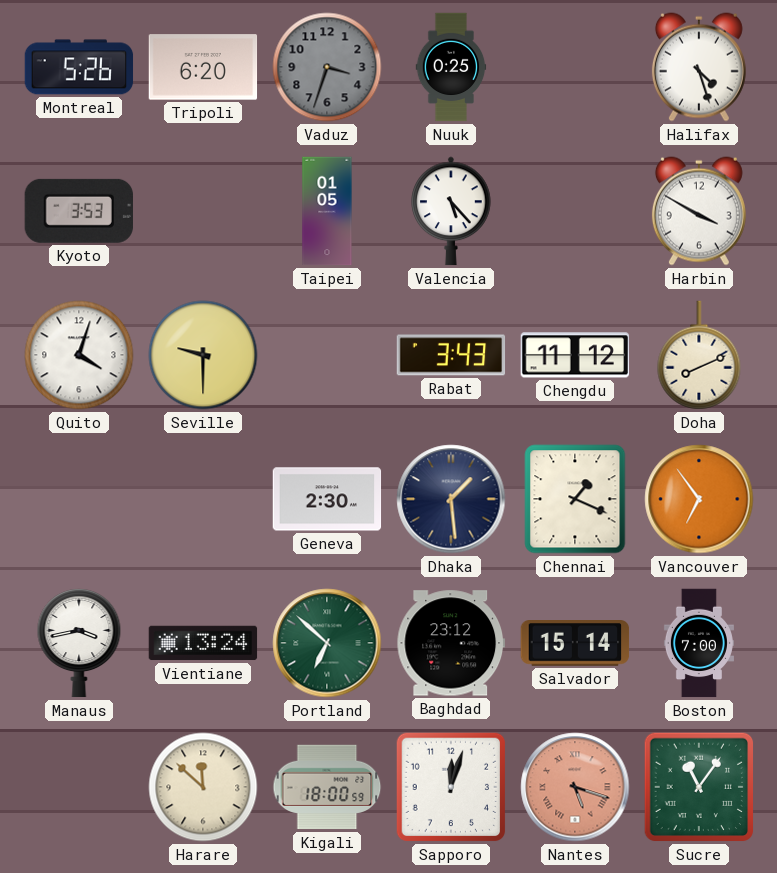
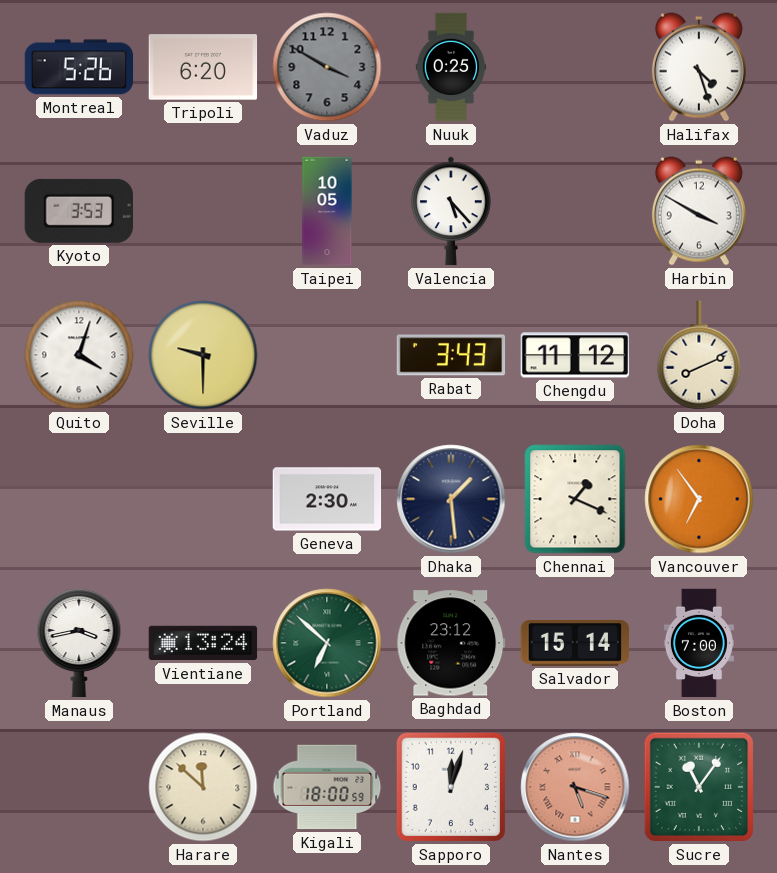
Vaduz: 3:33 -> 3:50
Taipei: 01:05 -> 10:05
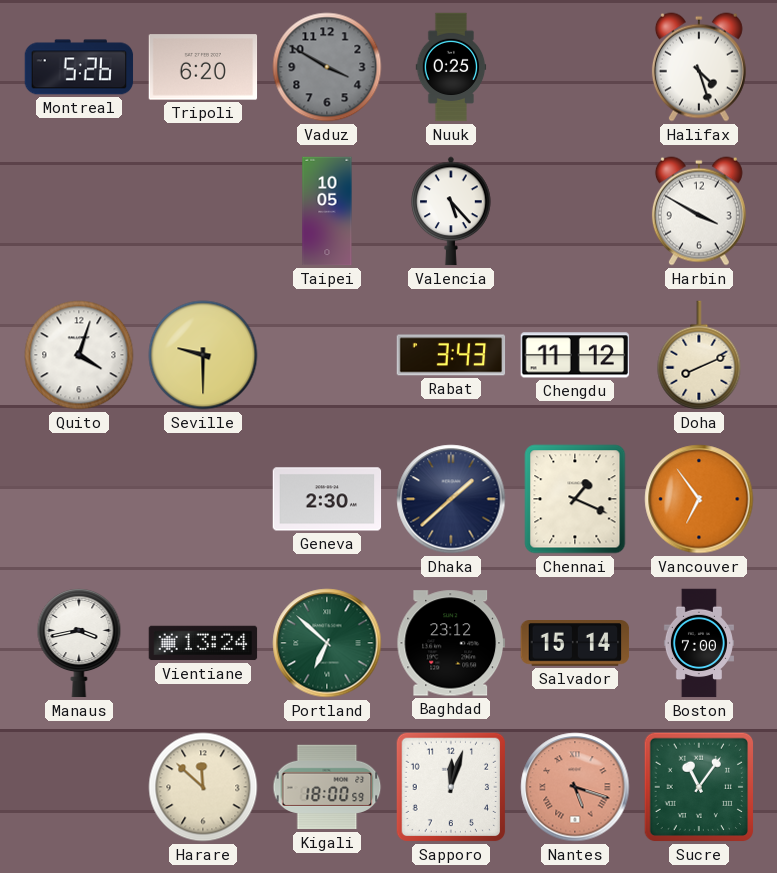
Kyoto: 3:53 -> none
Dhaka: 1:29 -> 1:38
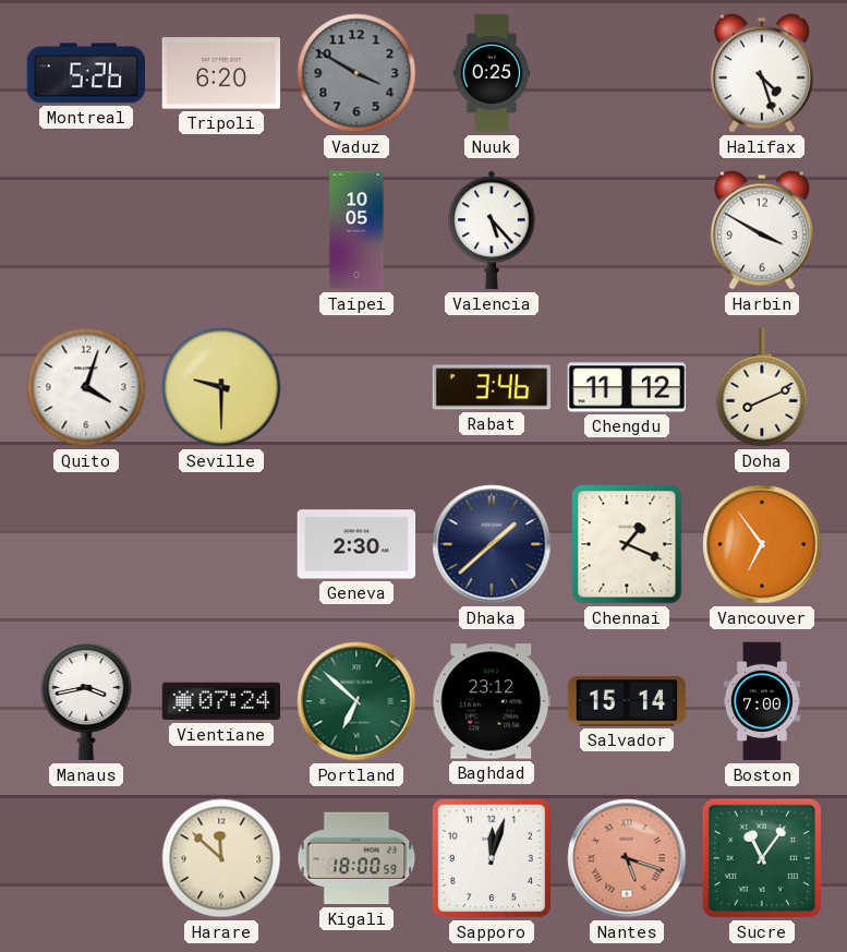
Rabat: 3:43 -> 3:46
Vientiane: 13:24 -> 07:24
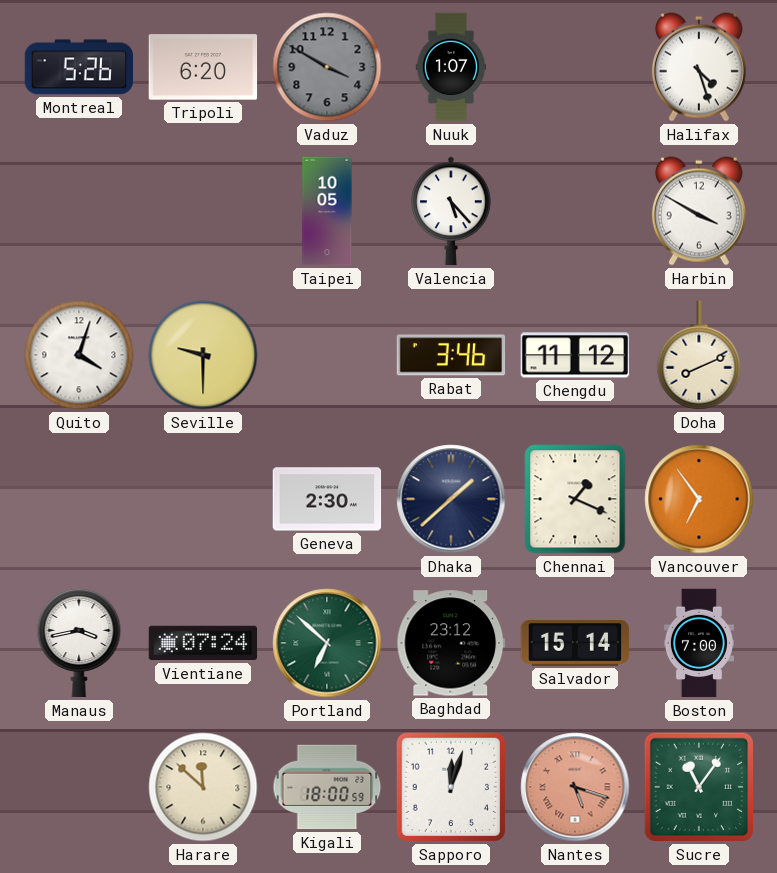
Nuuk: 0:25 -> 1:07
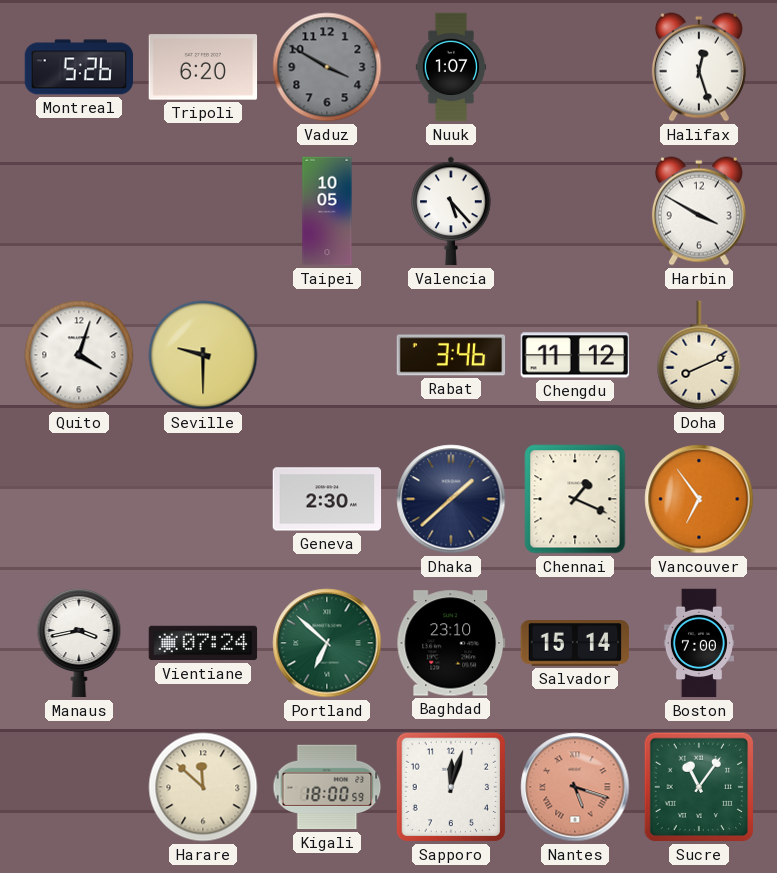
Halifax: 4:27 -> 12:27
Baghdad: 23:12 -> 23:10
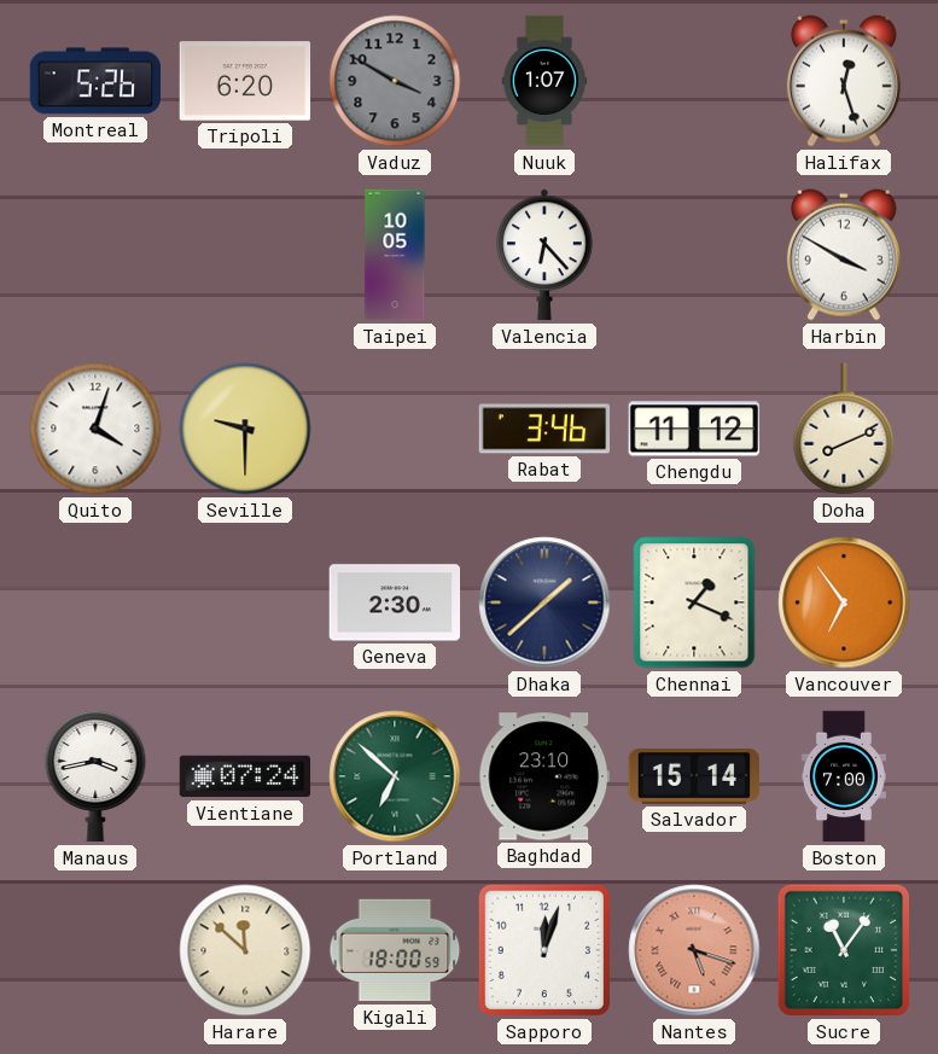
Valencia: 5:23 -> 6:23
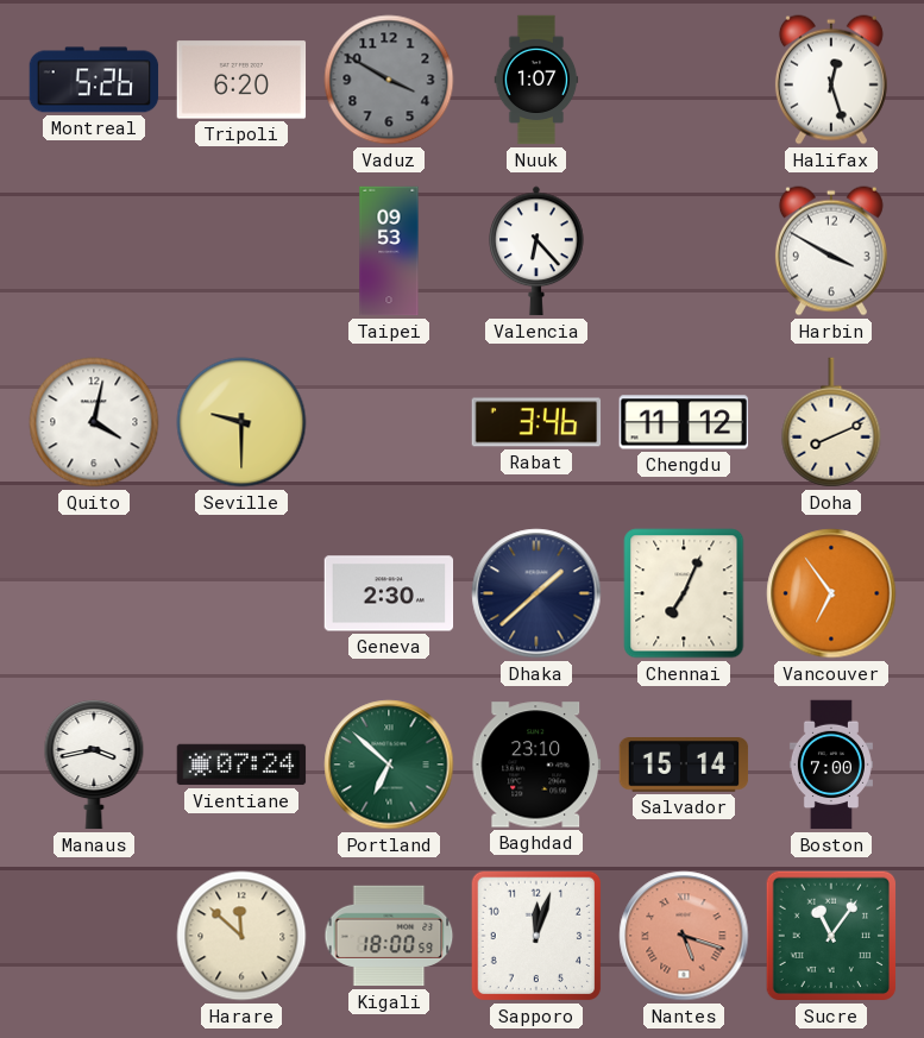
Taipei: 10:05 -> 09:53
Quito: 4:03 -> 4:02
Chennai: 1:19 -> 7:04
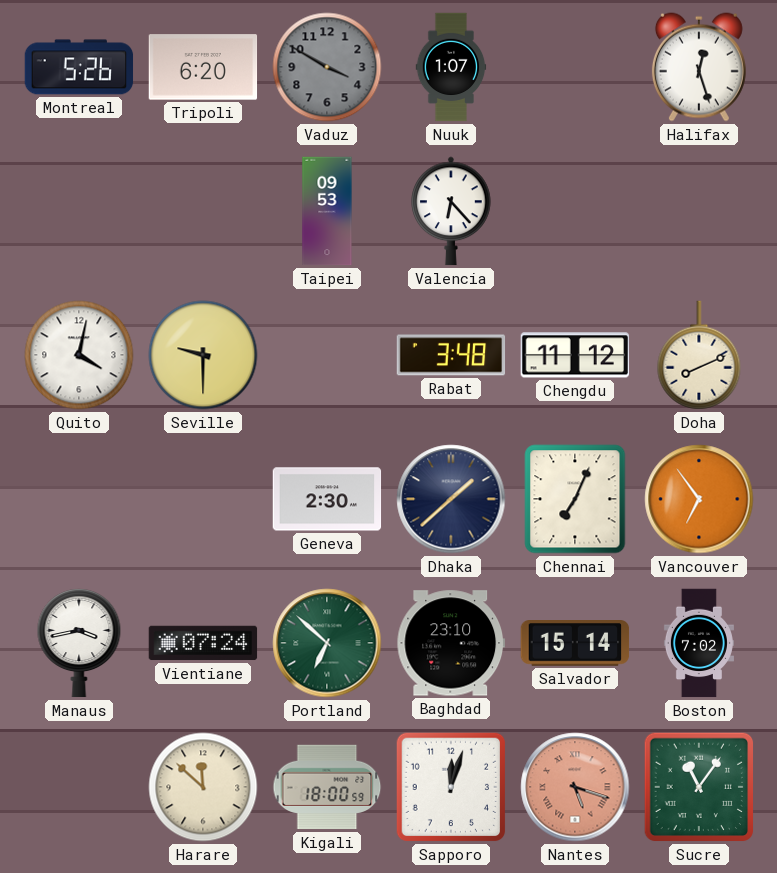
Harbin: 3:50 -> none
Rabat: 3:46 -> 3:48
Boston: 7:00 -> 7:02
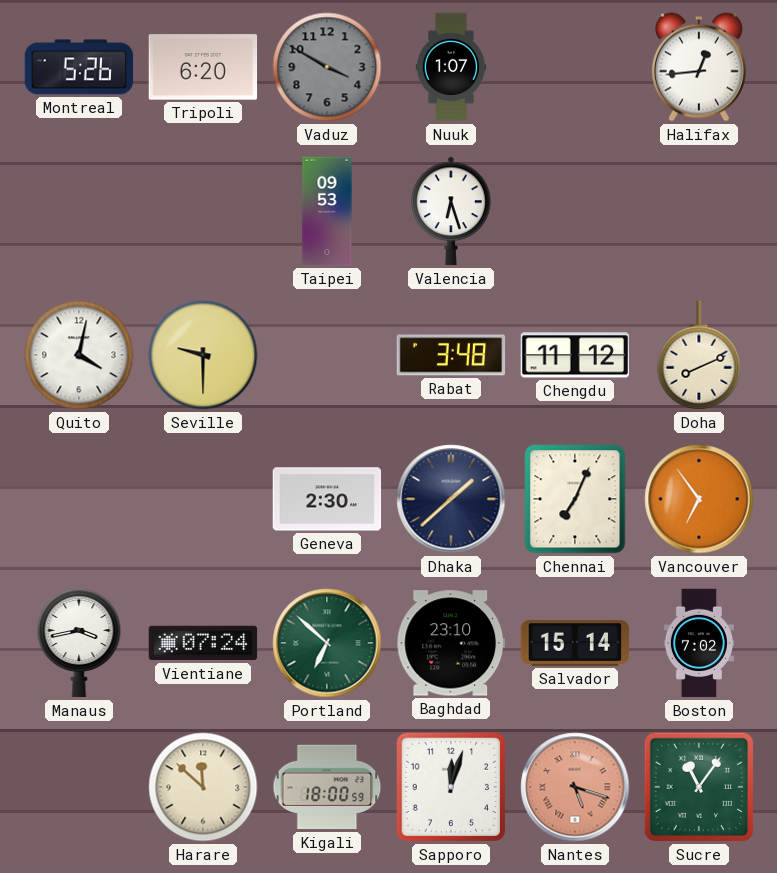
Halifax: 12:27 -> 12:44
Valencia: 6:23 -> 6:27
